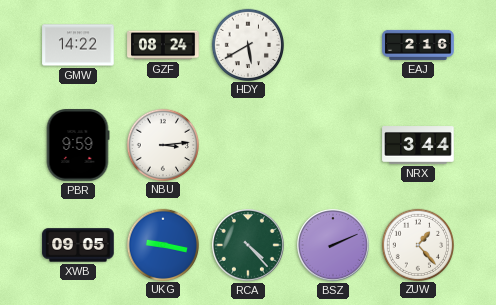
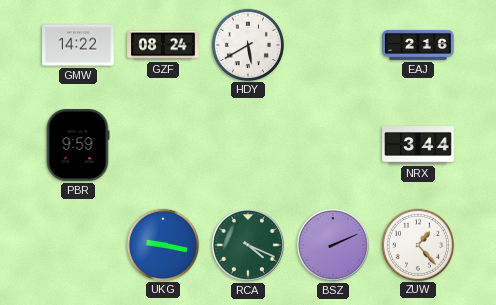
NBU: 3:14 -> none
XWB: 09:05 -> none
RCA: 4:23 -> 4:19
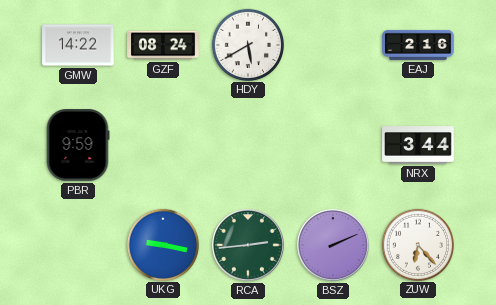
RCA: 4:19 -> 2:44
ZUW: 1:23 -> 6:23
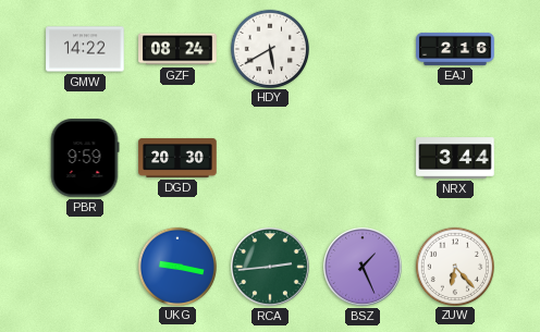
DGD: none -> 20:30
BSZ: 2:11 -> 1:26
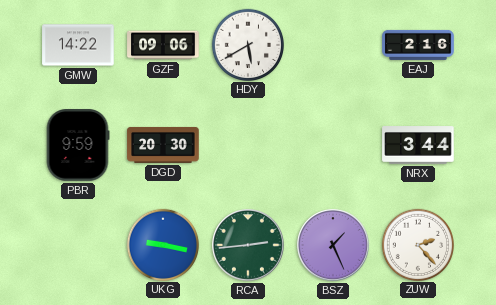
GZF: 08:24 -> 09:06
ZUW: 6:23 -> 2:23
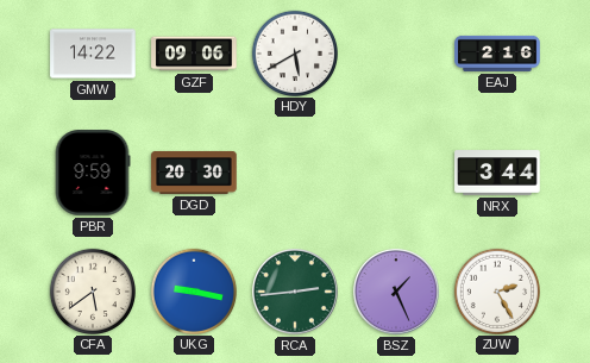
CFA: none -> 5:39
ZUW: 2:23 -> 2:25
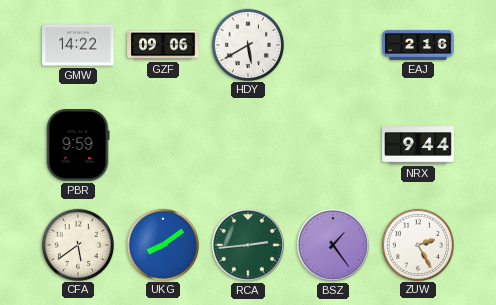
DGD: 20:30 -> none
NRX: 3:44 -> 9:44
UKG: 9:17 -> 8:09
BSZ: 1:26 -> 1:24
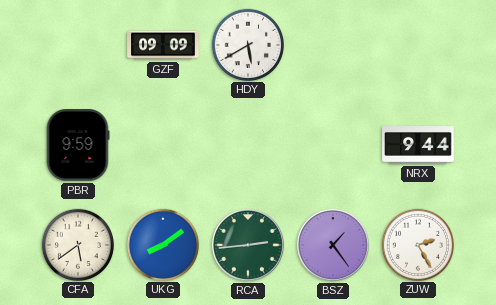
GMW: 14:22 -> none
GZF: 09:06 -> 09:09
EAJ: 2:16 -> none
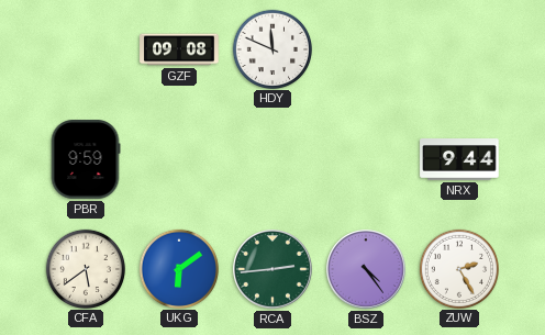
GZF: 09:09 -> 09:08
HDY: 5:40 -> 11:49
UKG: 8:09 -> 6:09
BSZ: 1:24 -> 4:24
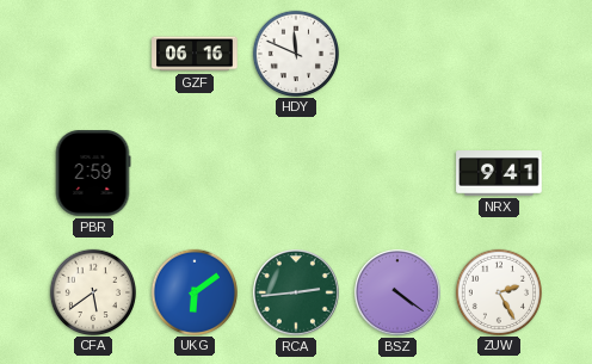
GZF: 09:08 -> 06:16
PBR: 9:59 -> 2:59
NRX: 9:44 -> 9:41
BSZ: 4:24 -> 4:21
